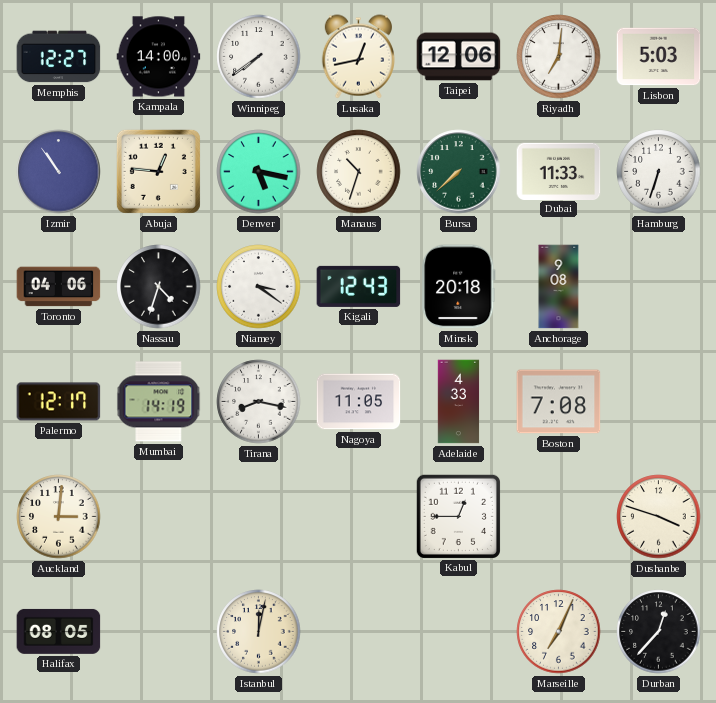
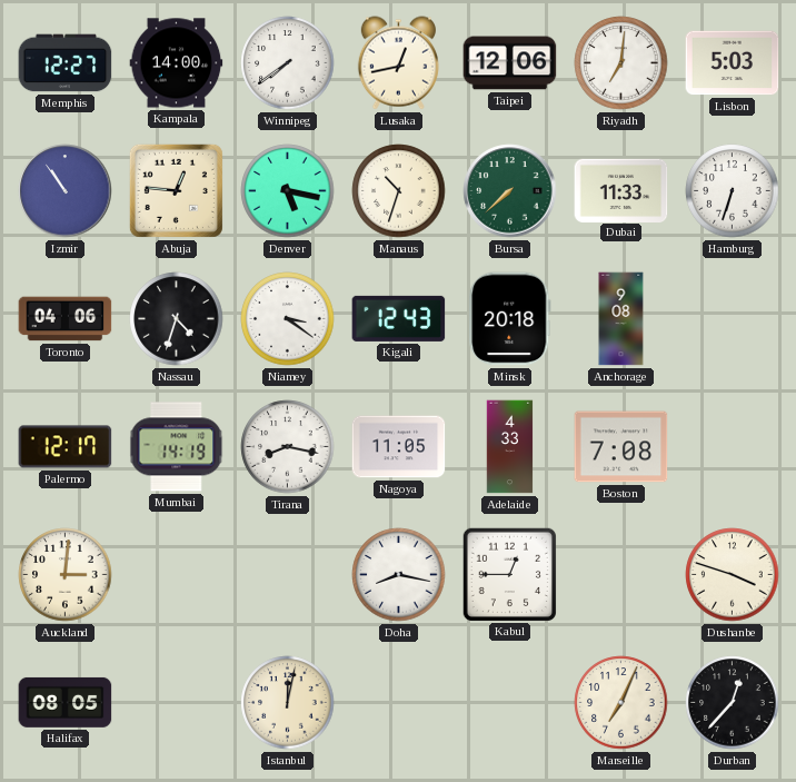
Doha: none -> 8:17
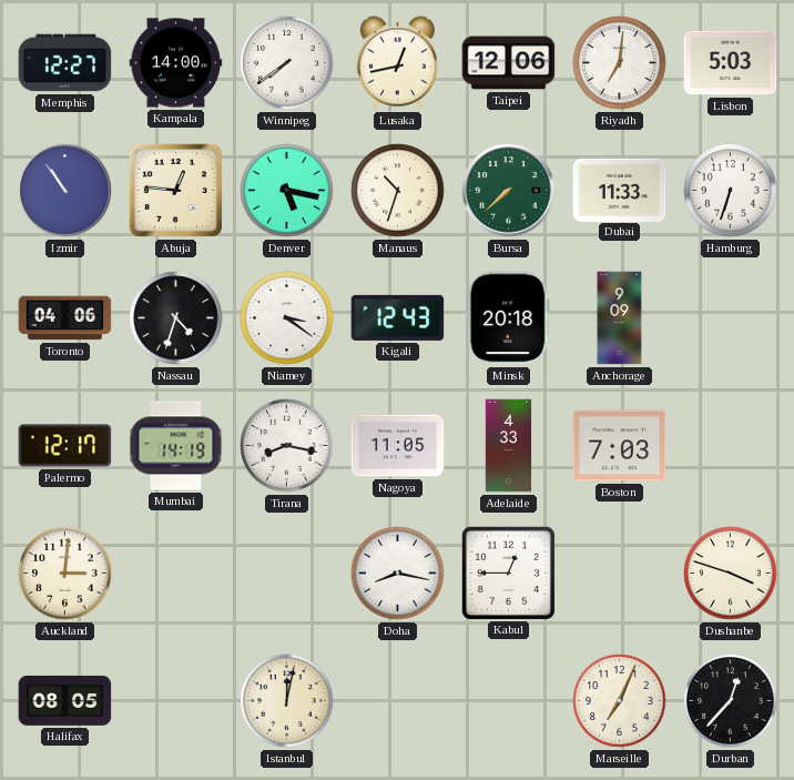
Anchorage: 9:08 -> 9:09
Boston: 7:08 -> 7:03
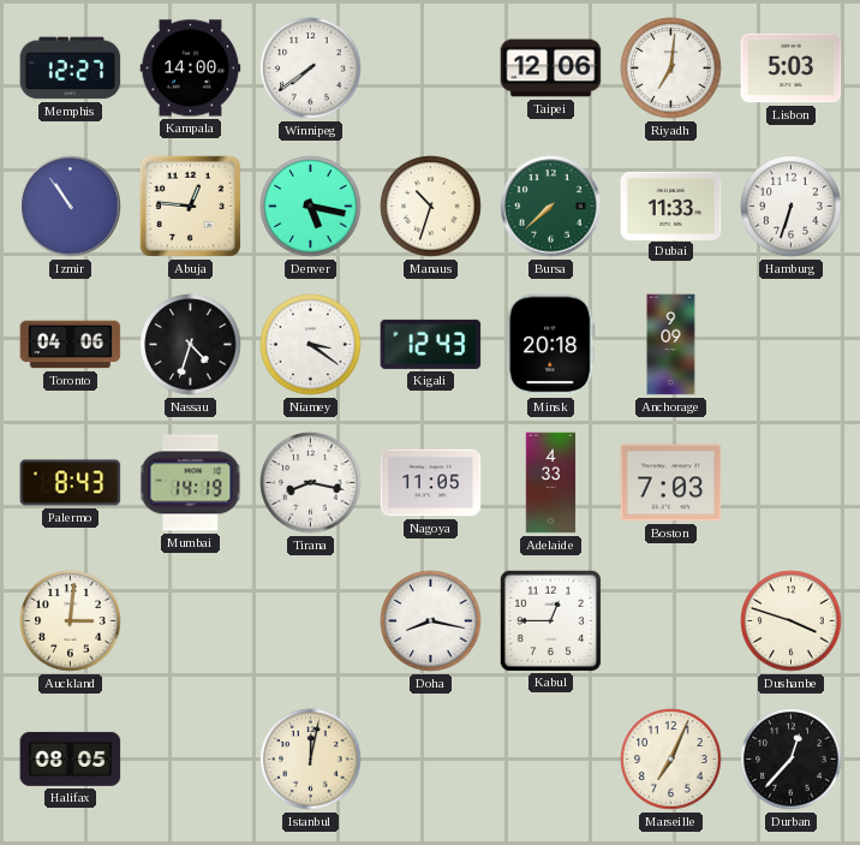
Lusaka: 12:43 -> none
Palermo: 12:17 -> 8:43
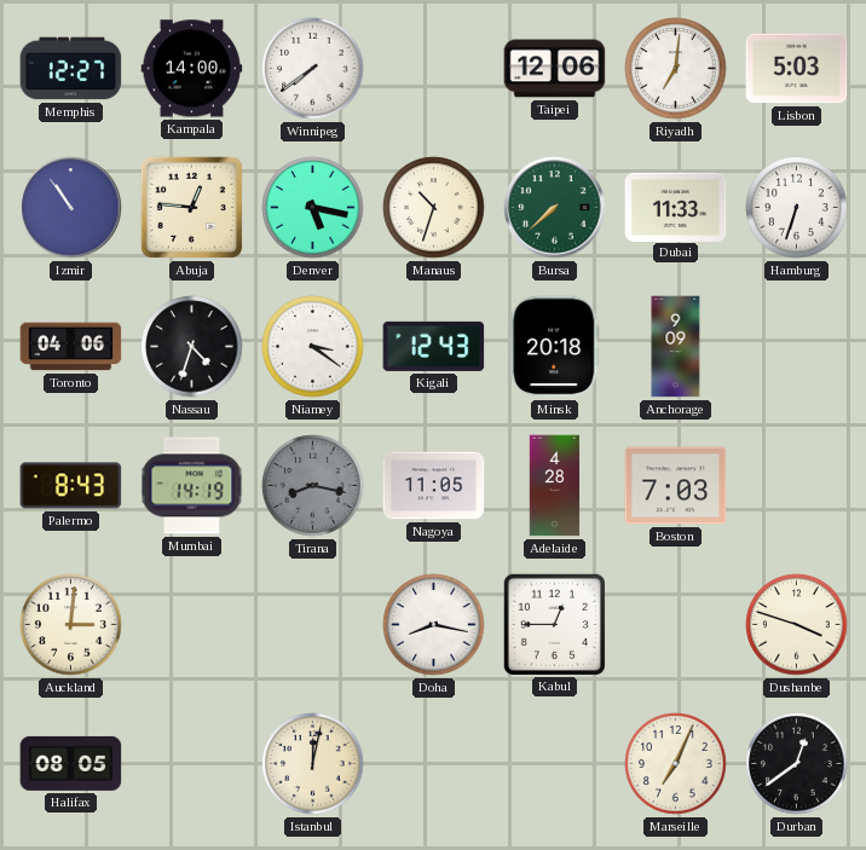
Tirana dial: white -> grey
Adelaide: 4:33 -> 4:28
Durban: 12:37 -> 12:39
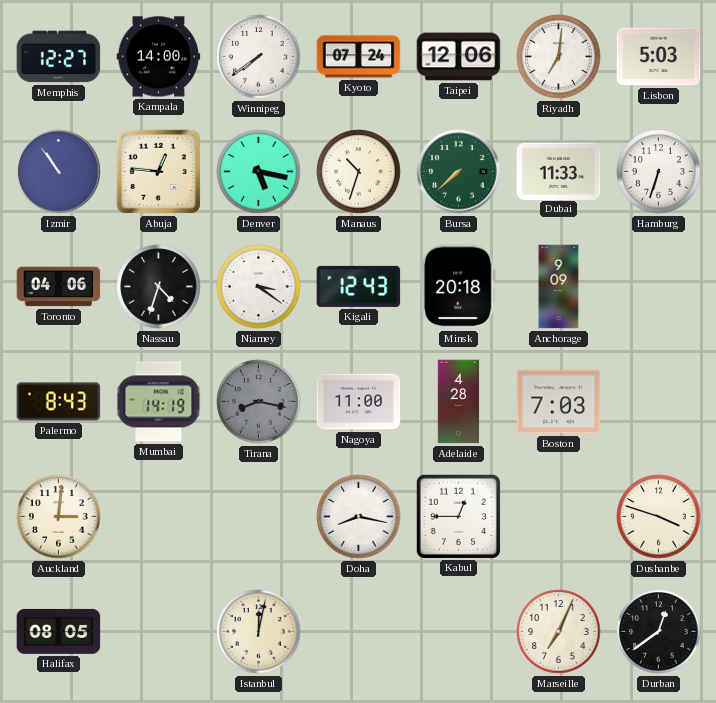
Kyoto: none -> 07:24
Nagoya: 11:05 -> 11:00
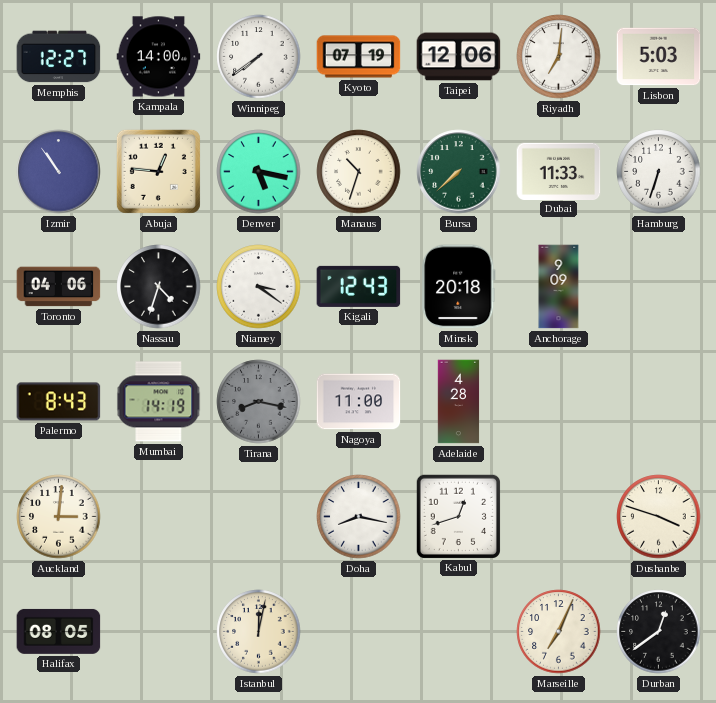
Kyoto: 07:24 -> 07:19
Boston: 7:03 -> none
Kabul: 12:45 -> 12:42
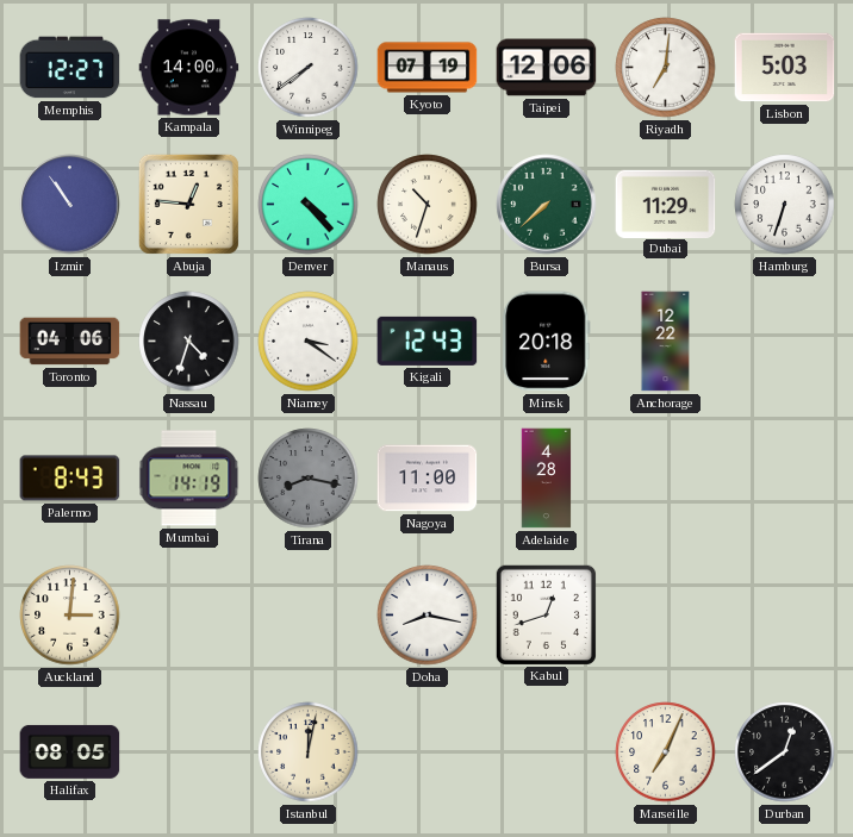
Denver: 5:17 -> 4:23
Dubai: 11:33 -> 11:29
Anchorage: 9:09 -> 12:22
Dushanbe: 3:48 -> none
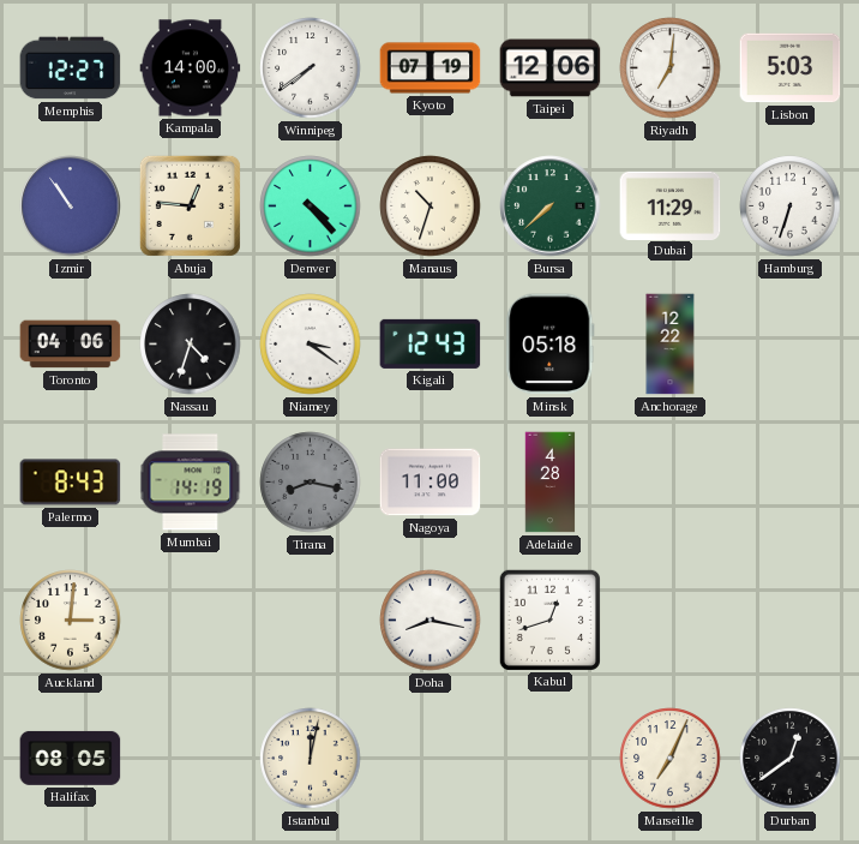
Minsk: 20:18 -> 05:18
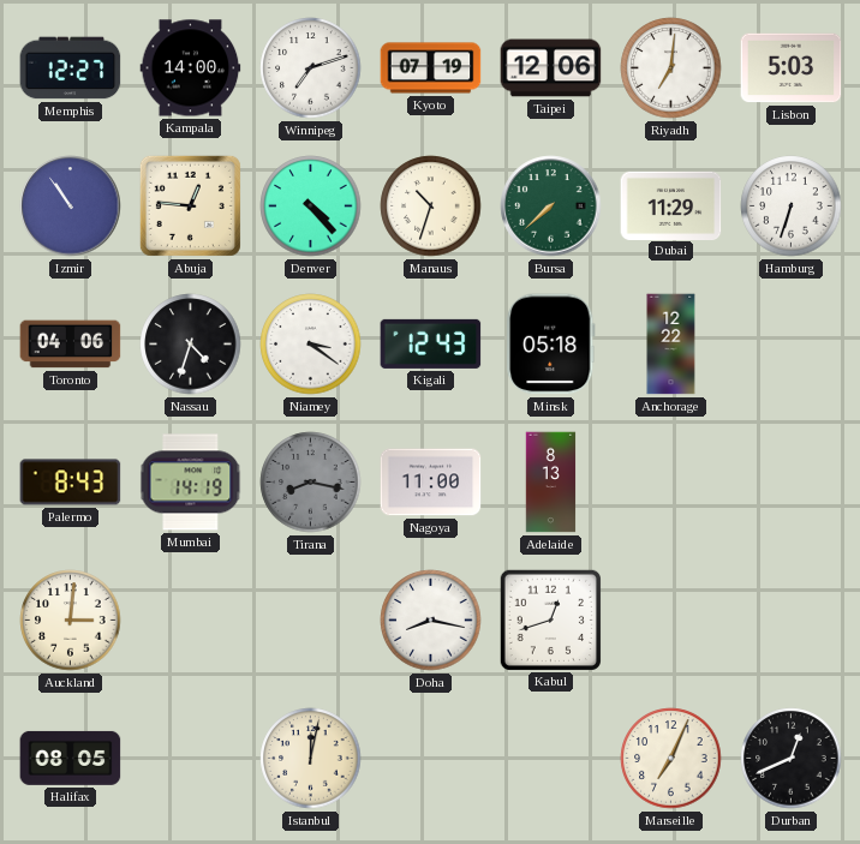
Winnipeg: 7:39 -> 7:12
Adelaide: 4:28 -> 8:13
Durban: 12:39 -> 12:41
